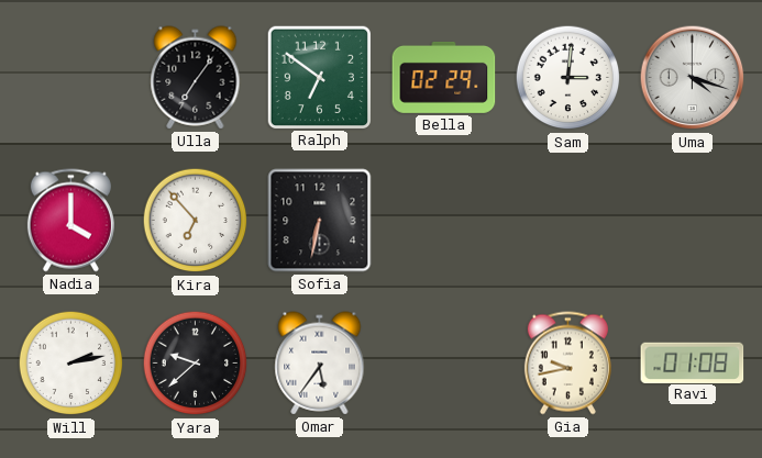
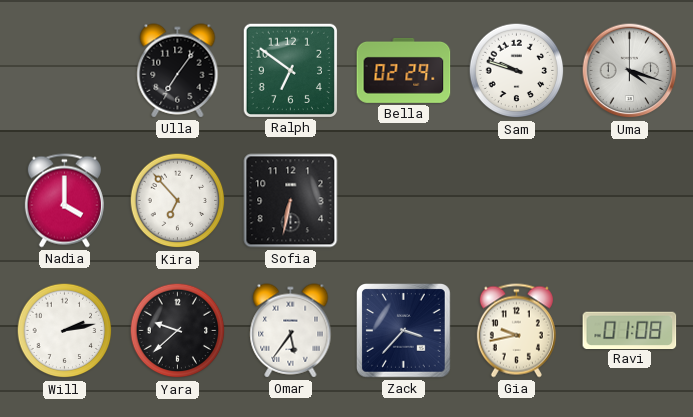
Sam: 3:01 -> 9:48
Zack: none -> 3:37
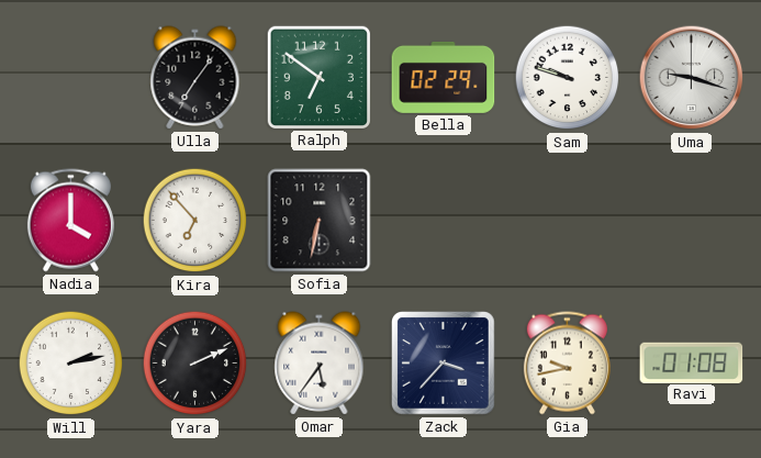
Uma: 4:18 -> 9:18
Yara: 9:38 -> 2:11
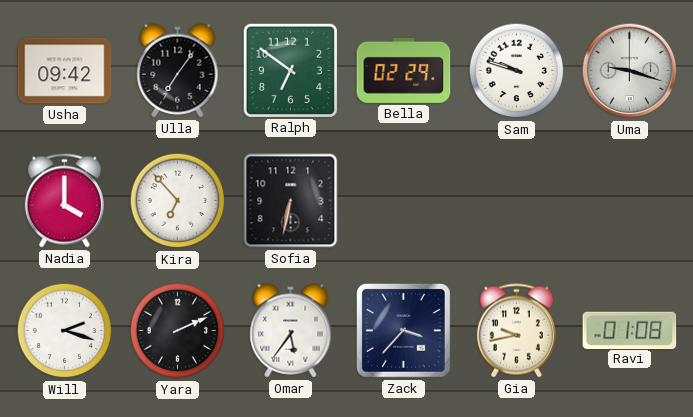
Usha: none -> 09:42
Will: 2:13 -> 2:18
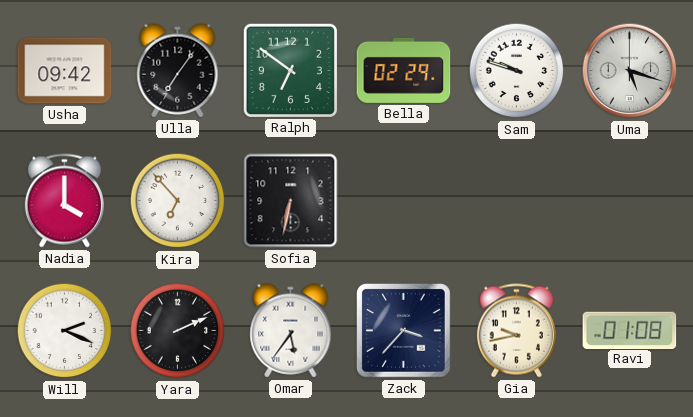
Uma: 9:18 -> 5:18
Will: 2:18 -> 2:19
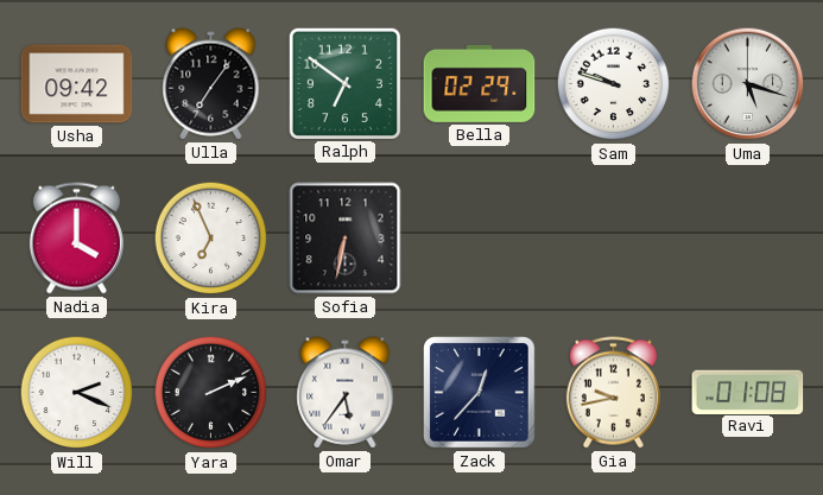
Kira: 6:53 -> 6:56
Zack: 3:37 -> 12:37
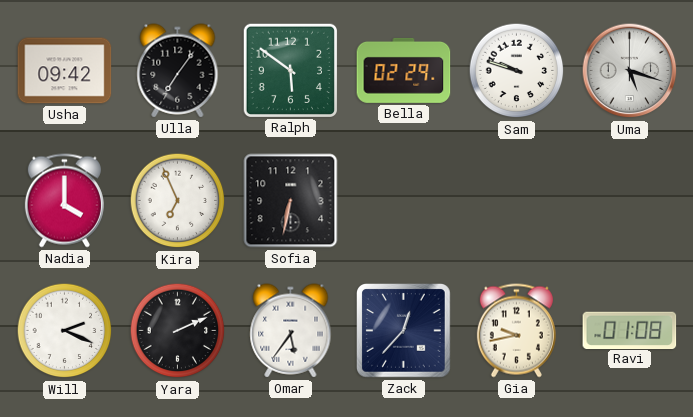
Ralph: 6:51 -> 5:51
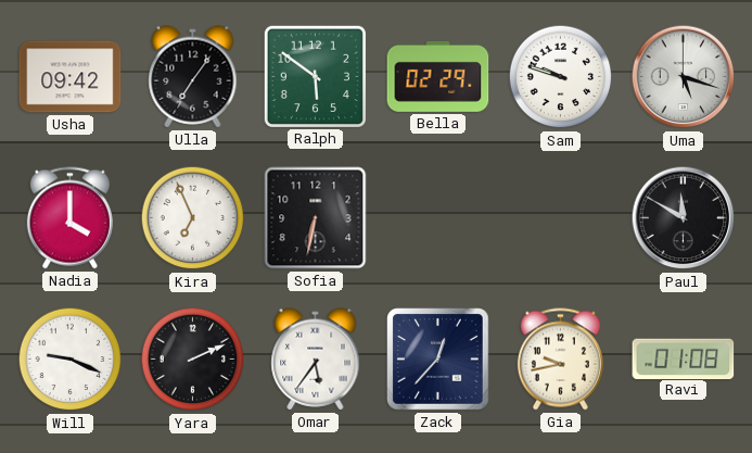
Paul: none -> 11:50
Will: 2:19 -> 9:19
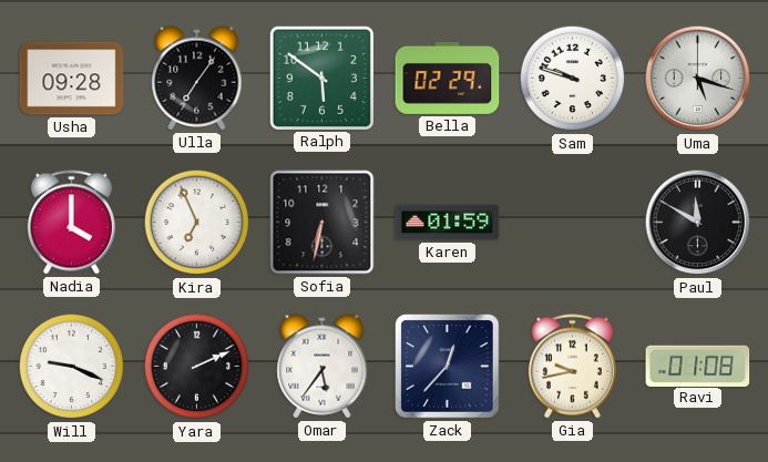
Usha: 09:42 -> 09:28
Karen: none -> 01:59
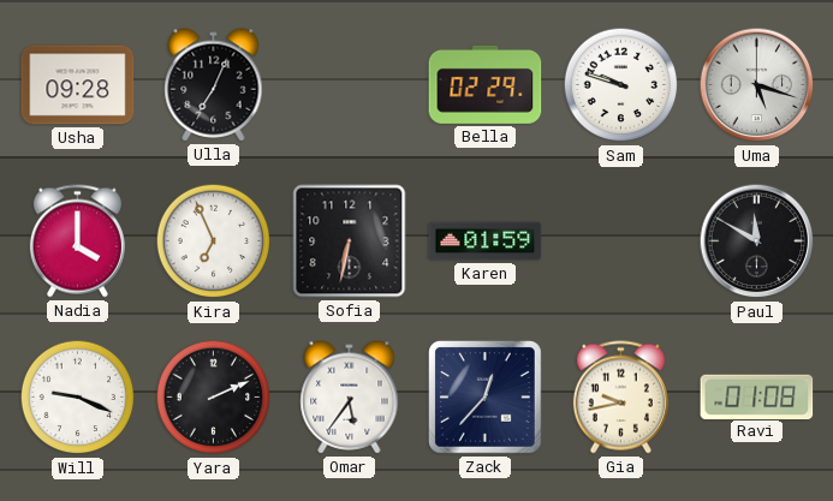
Ulla: 7:06 -> 7:04
Ralph: 5:51 -> none
